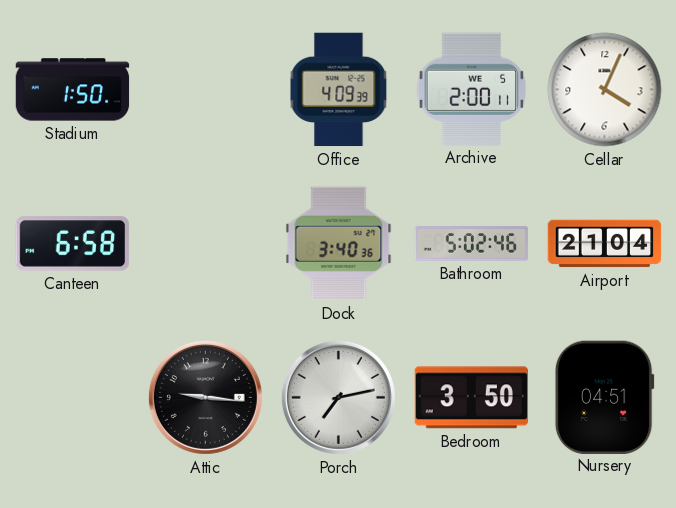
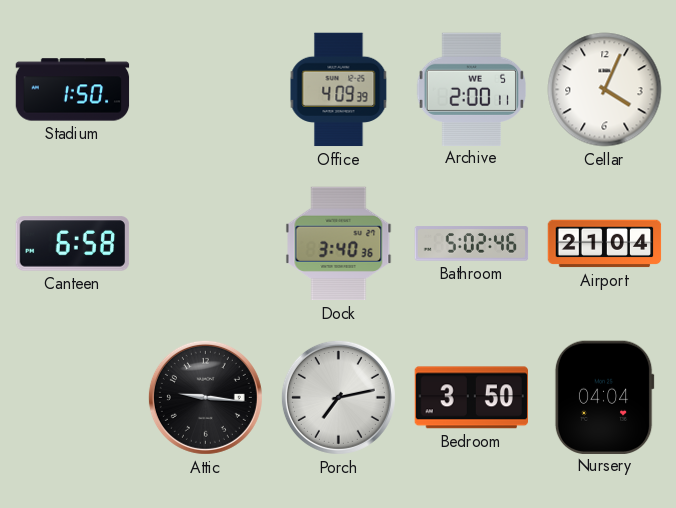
Nursery: 04:51 -> 04:04
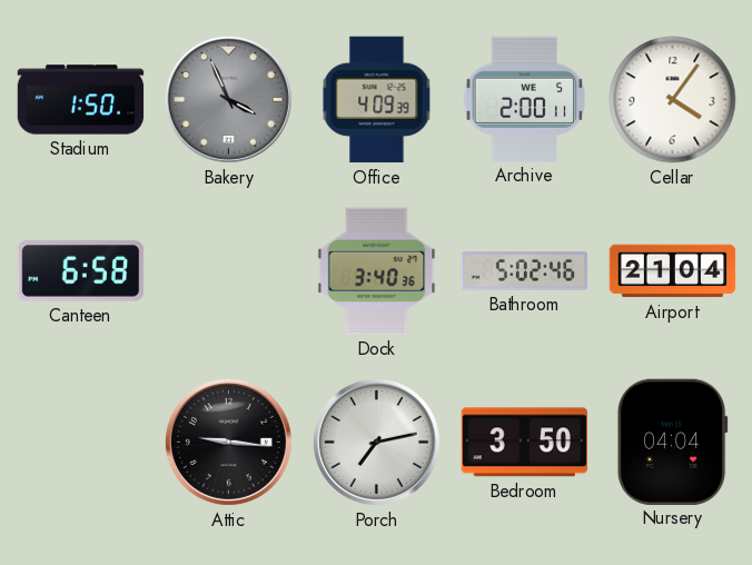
Bakery: none -> 3:56
Cellar: 4:04 -> 4:06
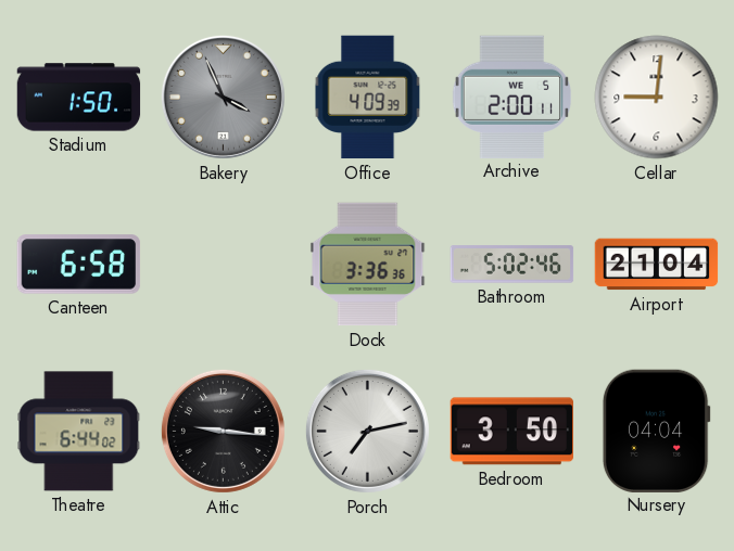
Cellar: 4:06 -> 9:01
Dock: 3:40 -> 3:36
Theatre: none -> 6:44
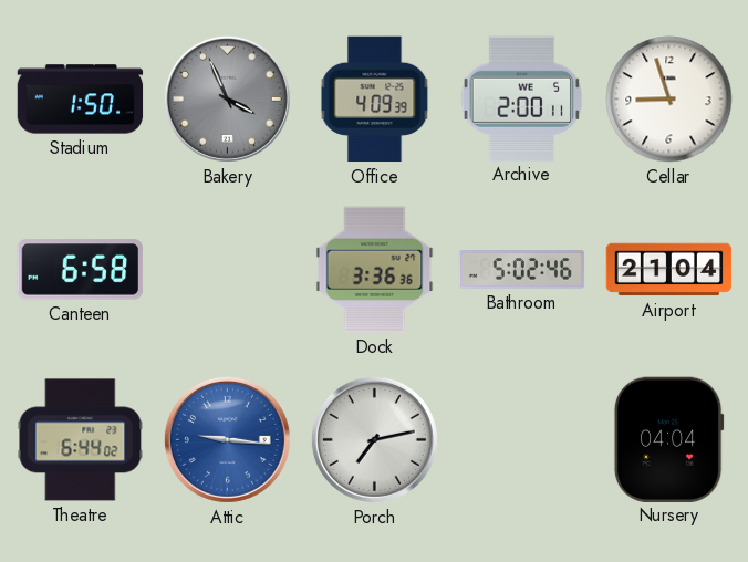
Cellar: 9:01 -> 8:57
Attic dial: black -> blue
Bedroom: 3:50 -> none
